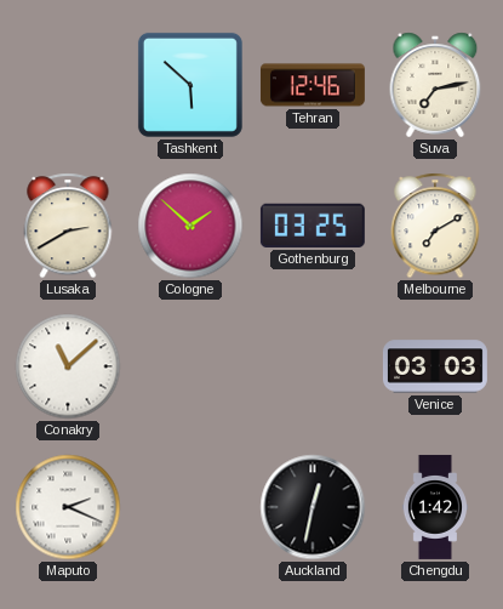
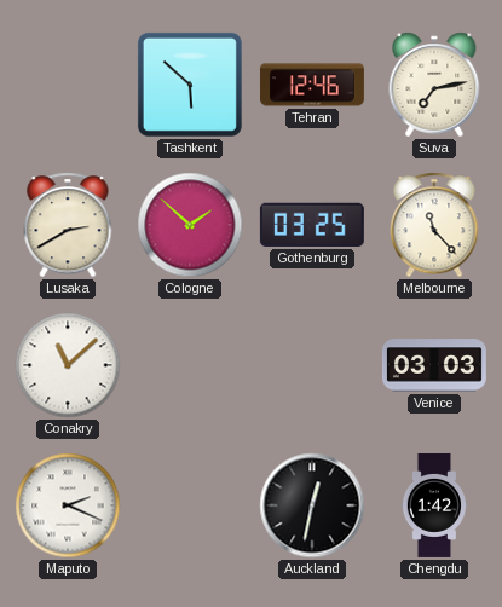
Melbourne: 7:10 -> 11:23
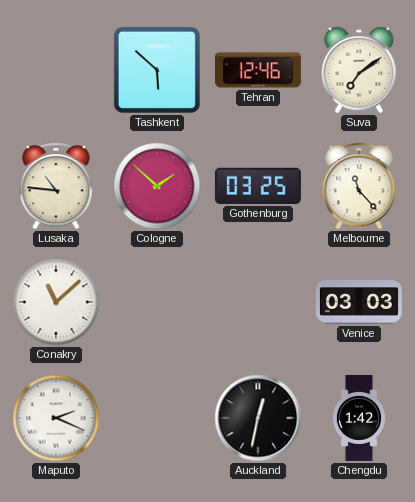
Suva: 7:13 -> 7:09
Lusaka: 2:40 -> 10:46
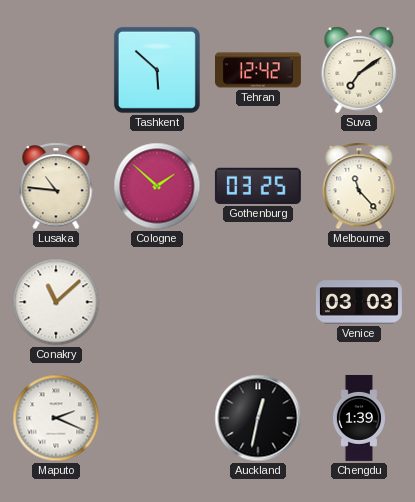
Tehran: 12:46 -> 12:42
Chengdu: 1:42 -> 1:39
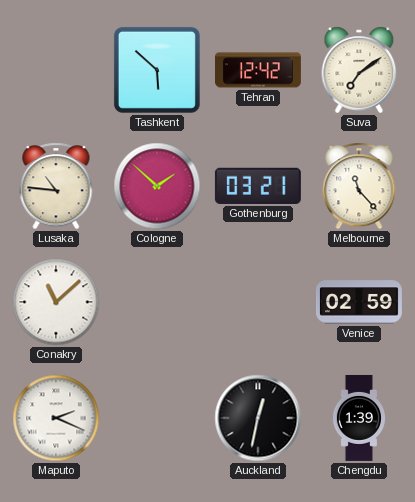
Gothenburg: 03:25 -> 03:21
Venice: 03:03 -> 02:59
